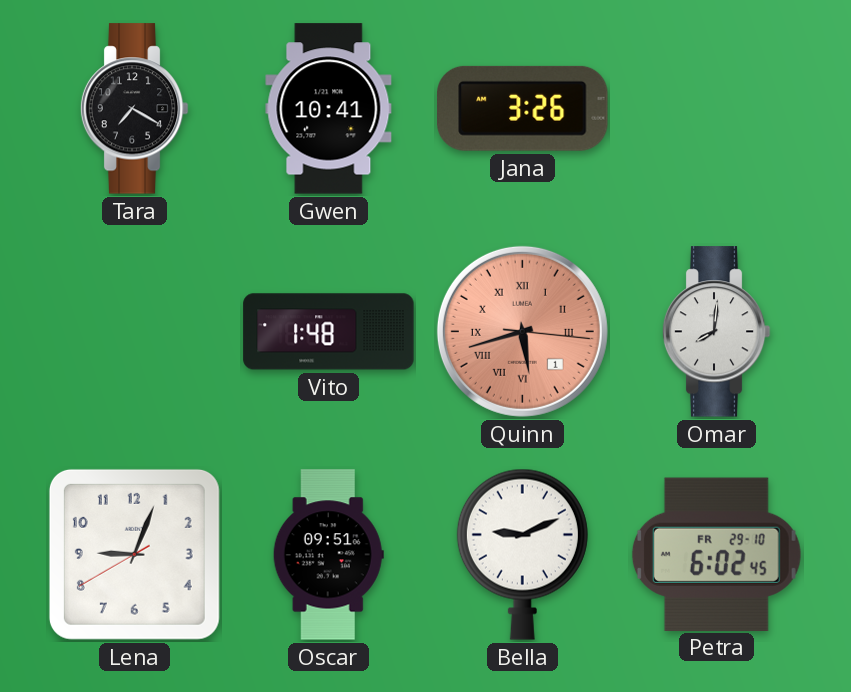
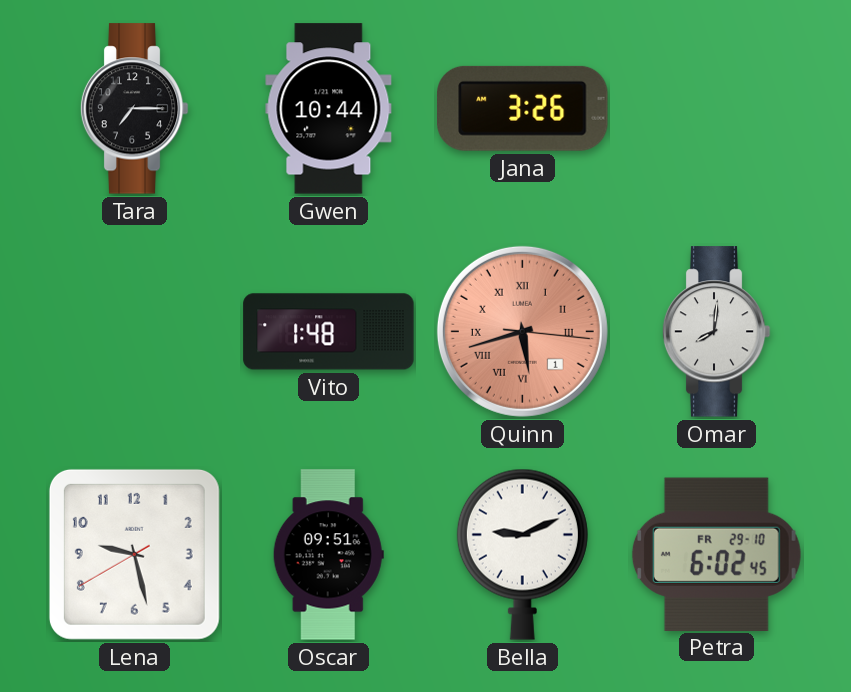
Tara: 7:20 -> 7:15
Gwen: 10:41 -> 10:44
Lena: 9:03 -> 9:27
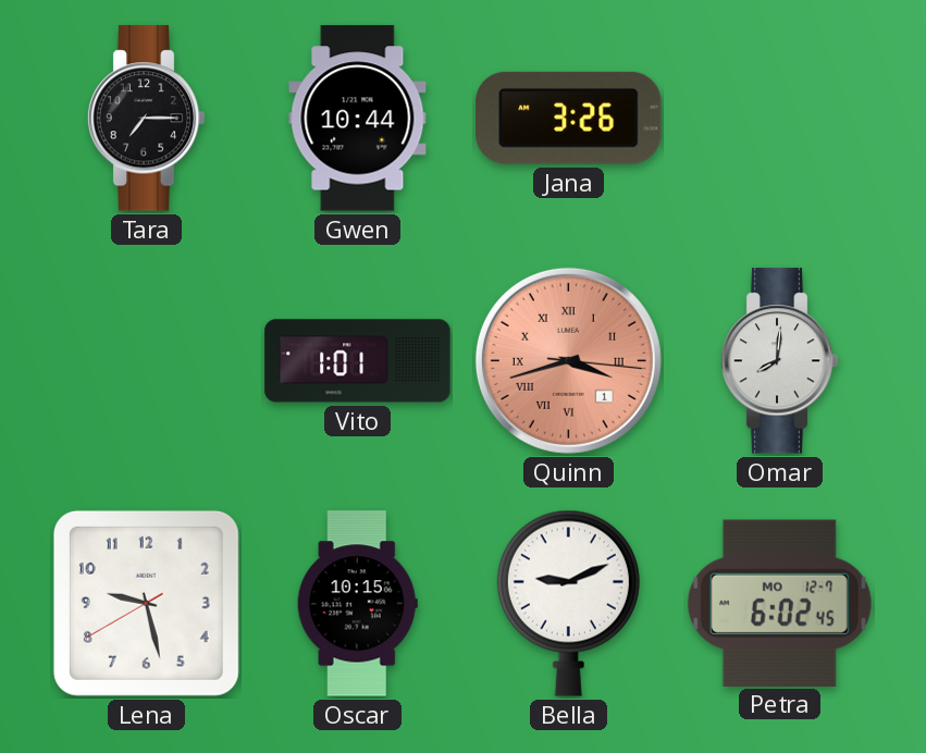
Vito: 1:48 -> 1:01
Quinn: 5:42 -> 3:42
Oscar: 09:51 -> 10:15
Petra date: FR 29-10 -> MO 12-7
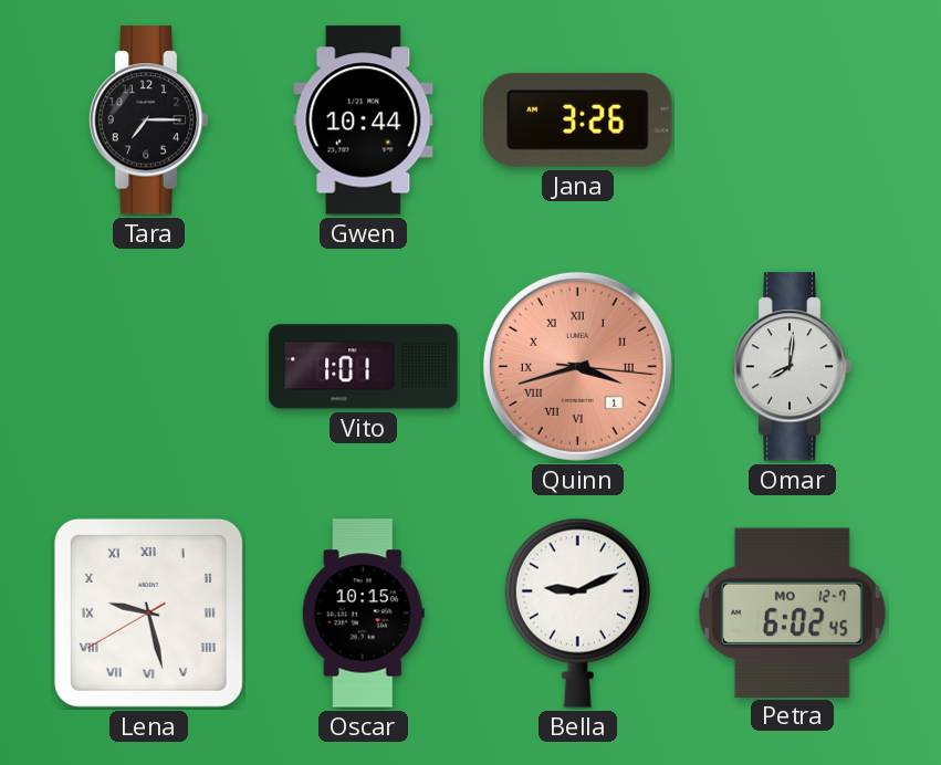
Lena numerals: Arabic -> Roman
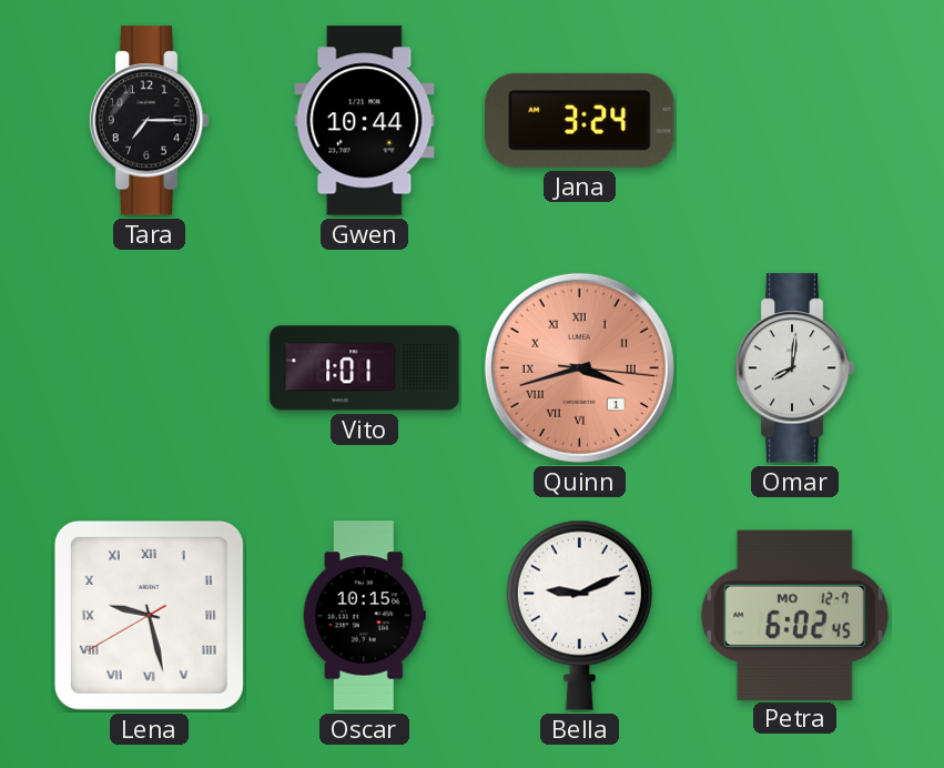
Jana: 3:26 -> 3:24
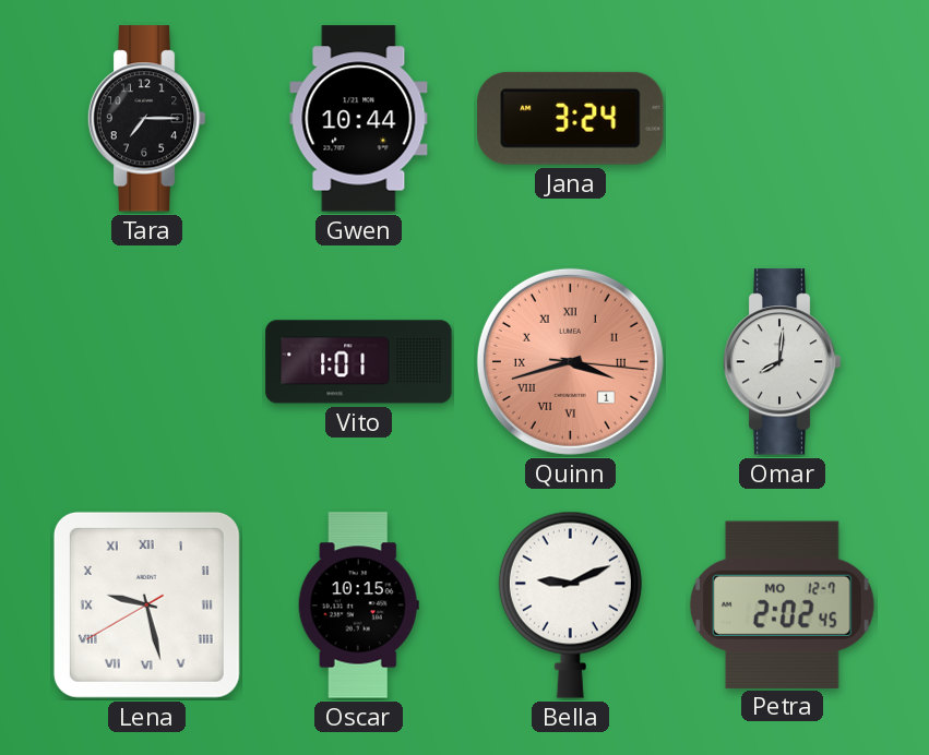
Petra: 6:02 -> 2:02
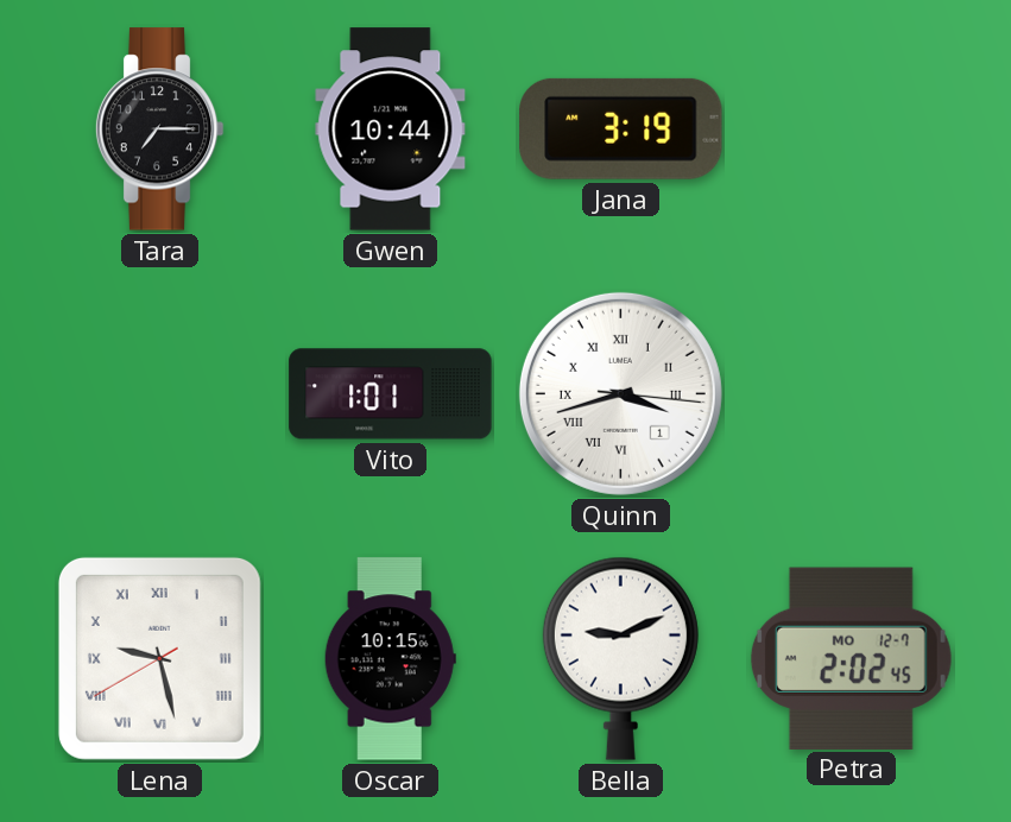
Jana: 3:24 -> 3:19
Quinn dial: salmon -> white
Omar: 8:01 -> none
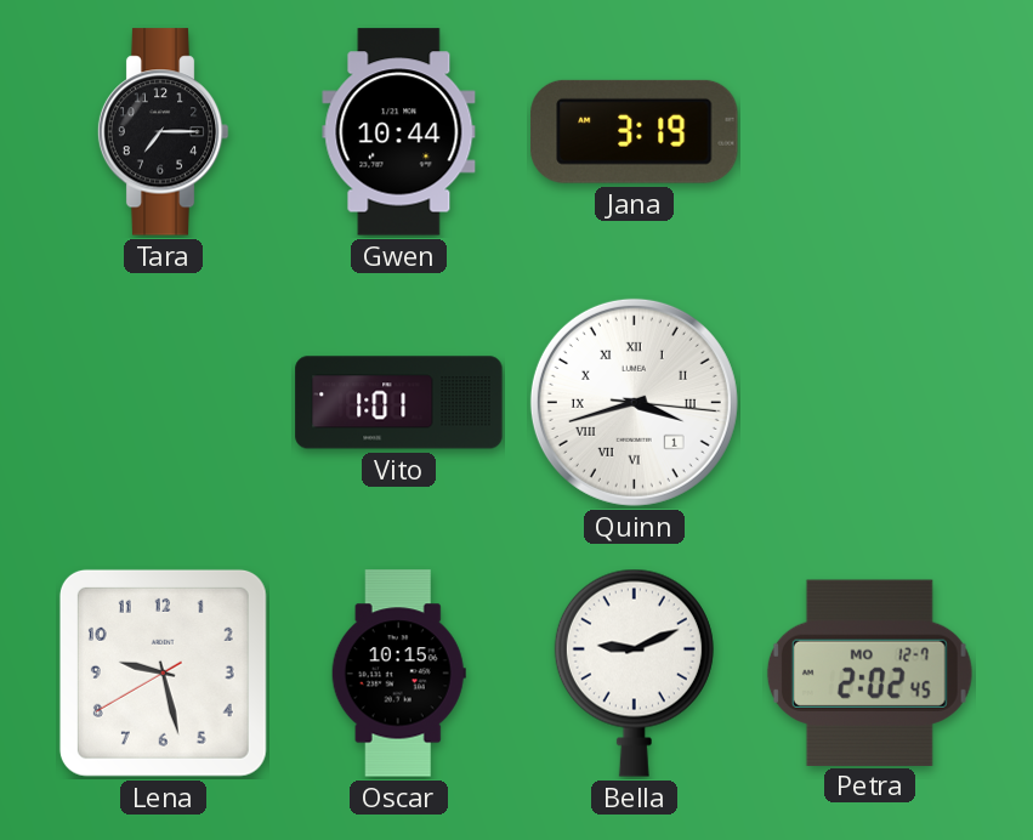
Lena numerals: Roman -> Arabic
